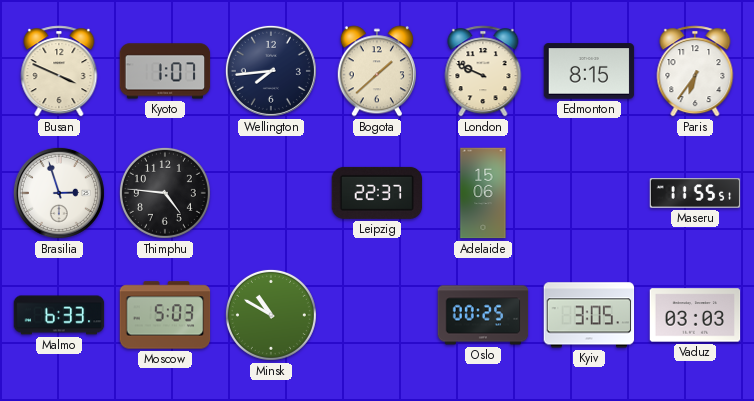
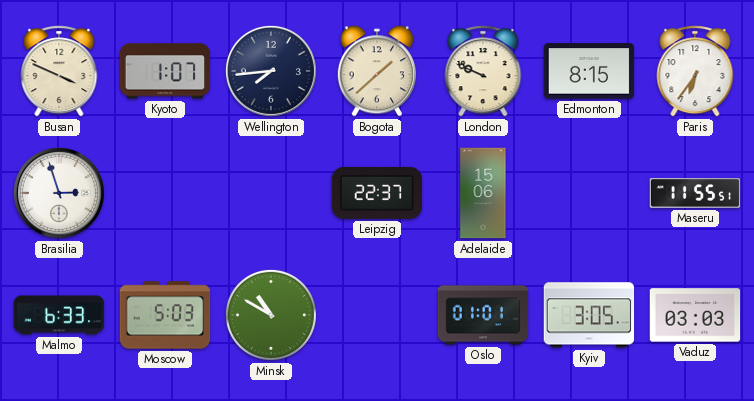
Thimphu: 4:46 -> none
Oslo: 00:25 -> 01:01
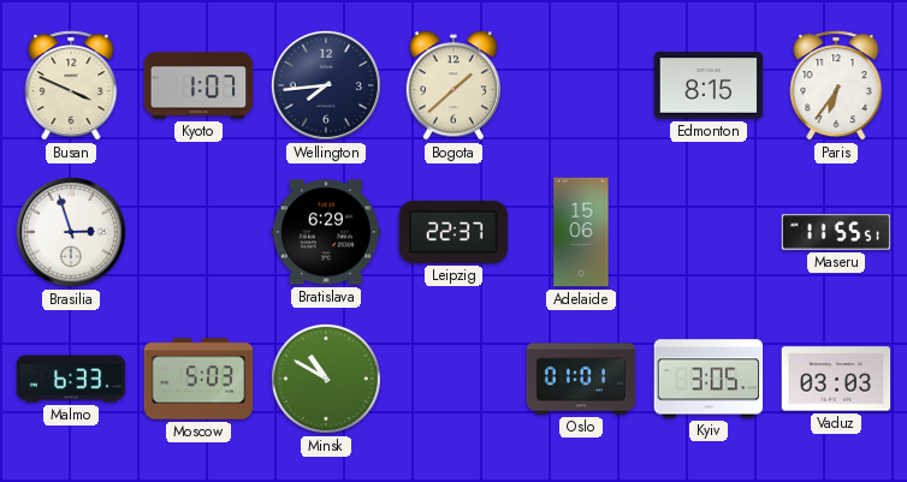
London: 9:49 -> none
Bratislava: none -> 6:29
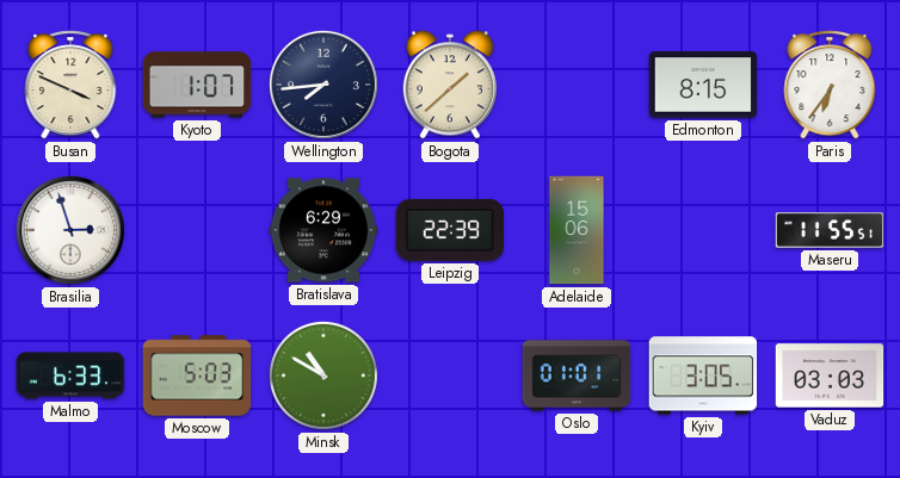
Leipzig: 22:37 -> 22:39
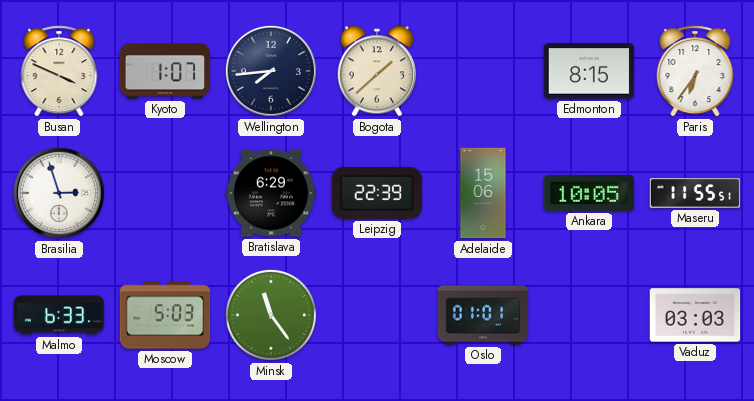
Ankara: none -> 10:05
Minsk: 10:50 -> 11:24
Kyiv: 3:05 -> none
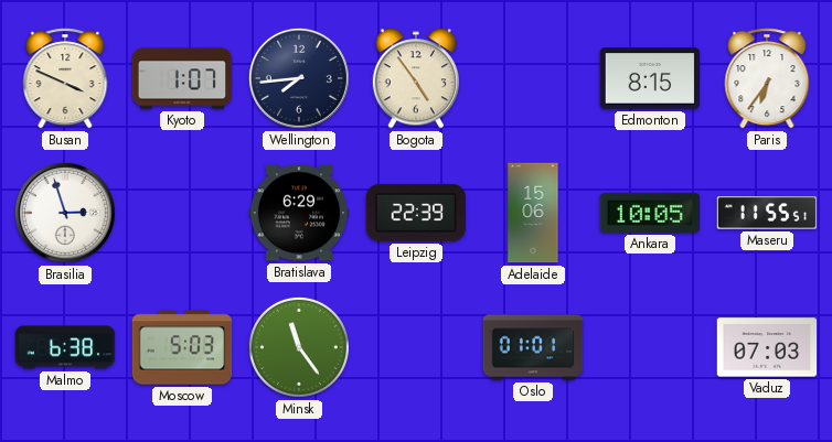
Bogota: 1:38 -> 4:54
Malmo: 6:33 -> 6:38
Vaduz: 03:03 -> 07:03
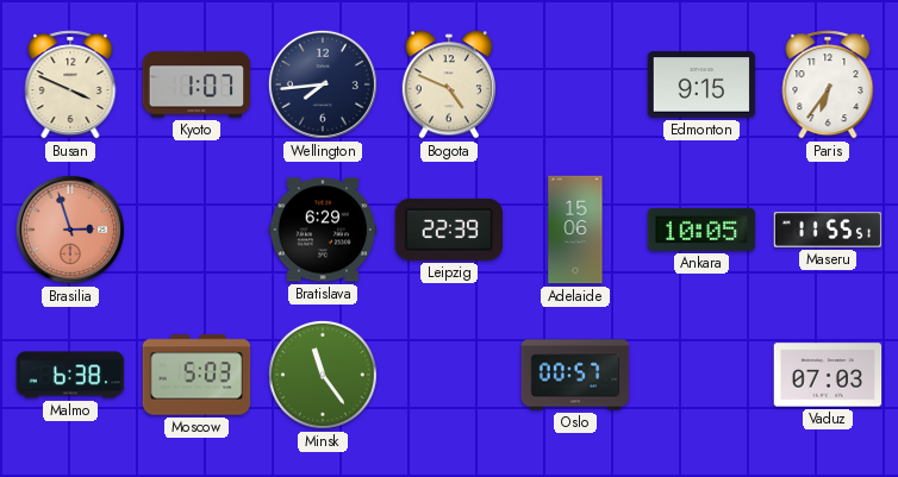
Bogota: 4:54 -> 4:49
Edmonton: 8:15 -> 9:15
Brasilia dial: white -> salmon
Oslo: 01:01 -> 00:57
